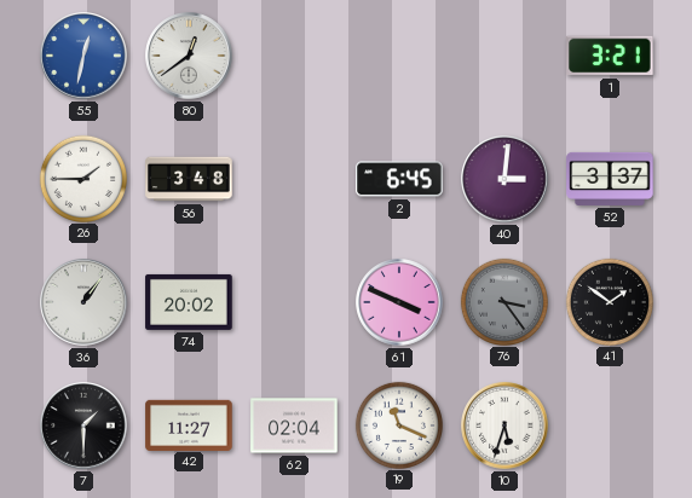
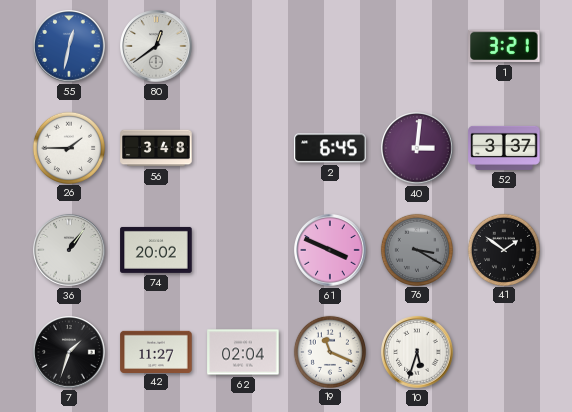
76: 3:24 -> 3:20
7: 1:30 -> 1:33
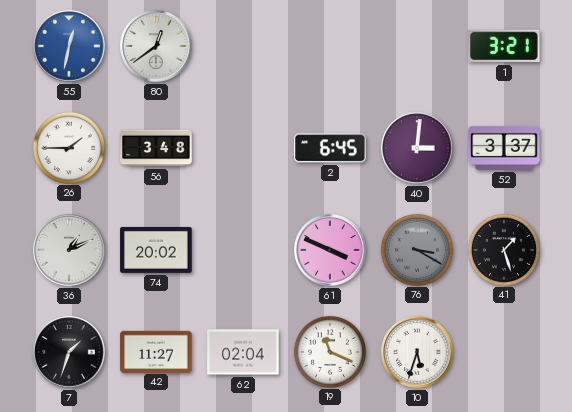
36: 1:06 -> 1:11
41: 1:51 -> 1:27
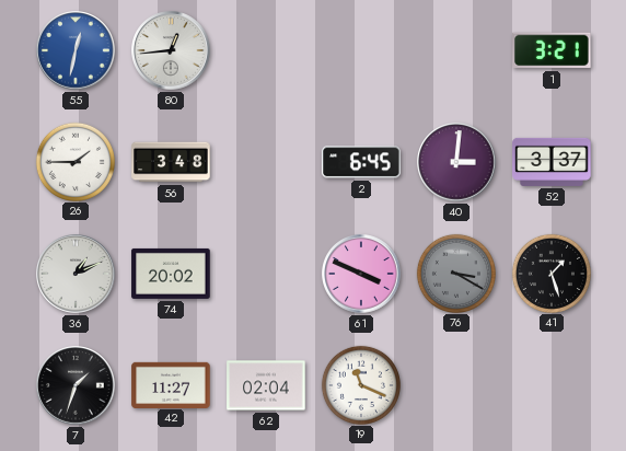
80: 12:39 -> 12:44
10: 5:33 -> none
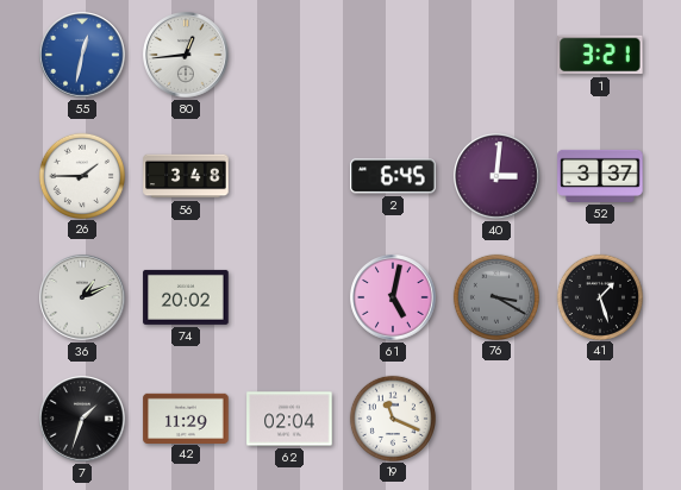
61: 3:49 -> 5:02
42: 11:27 -> 11:29
